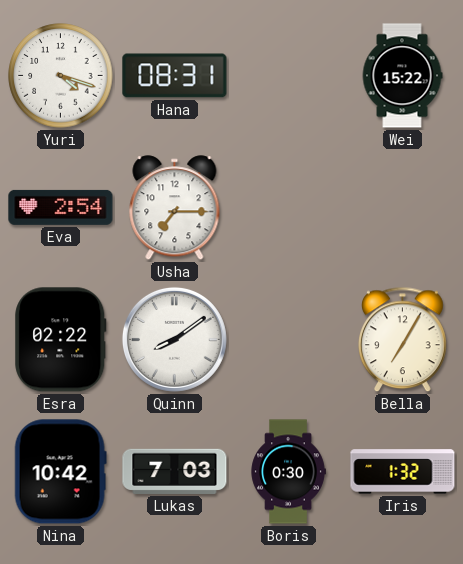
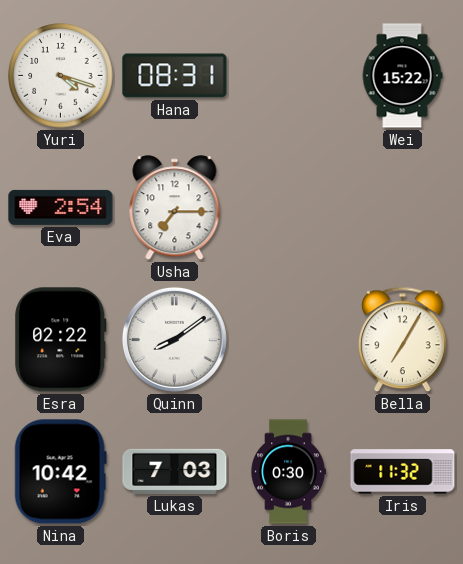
Iris: 1:32 -> 11:32
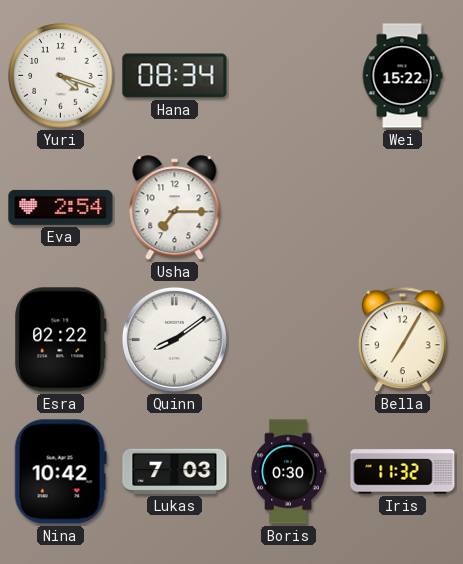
Hana: 08:31 -> 08:34
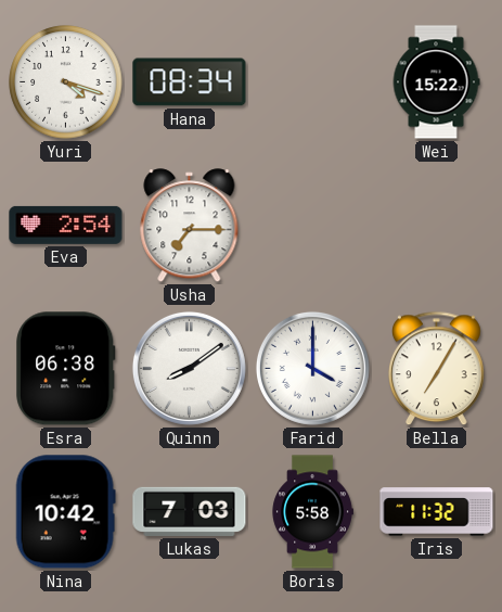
Esra: 02:22 -> 06:38
Farid: none -> 4:00
Boris: 0:30 -> 5:58
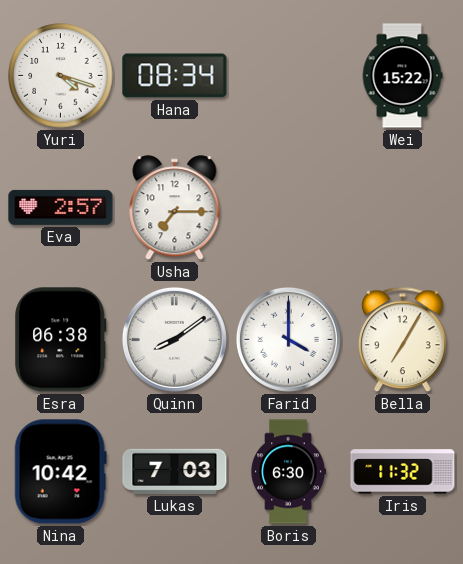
Eva: 2:54 -> 2:57
Boris: 5:58 -> 6:30
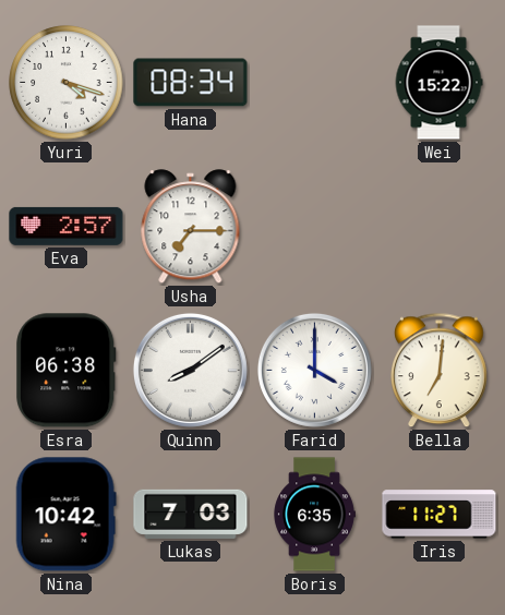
Bella: 7:05 -> 7:01
Boris: 6:30 -> 6:35
Iris: 11:32 -> 11:27
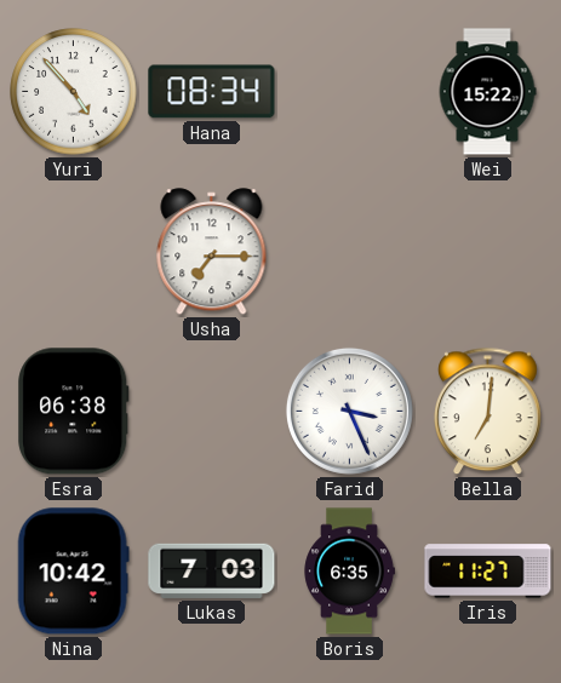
Yuri: 4:18 -> 4:53
Eva: 2:57 -> none
Quinn: 8:09 -> none
Farid: 4:00 -> 3:26
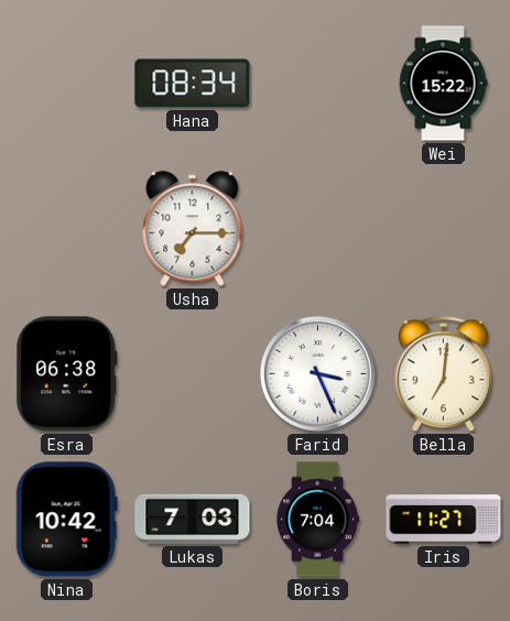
Yuri: 4:53 -> none
Boris: 6:35 -> 7:04
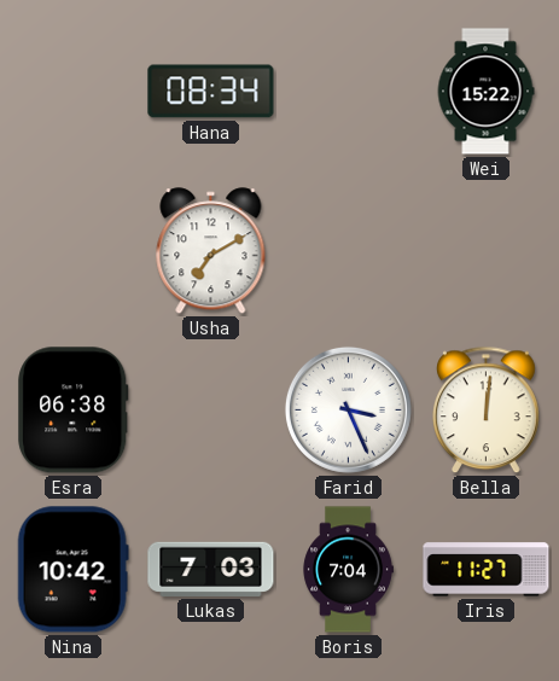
Usha: 7:15 -> 7:10
Bella: 7:01 -> 12:01
